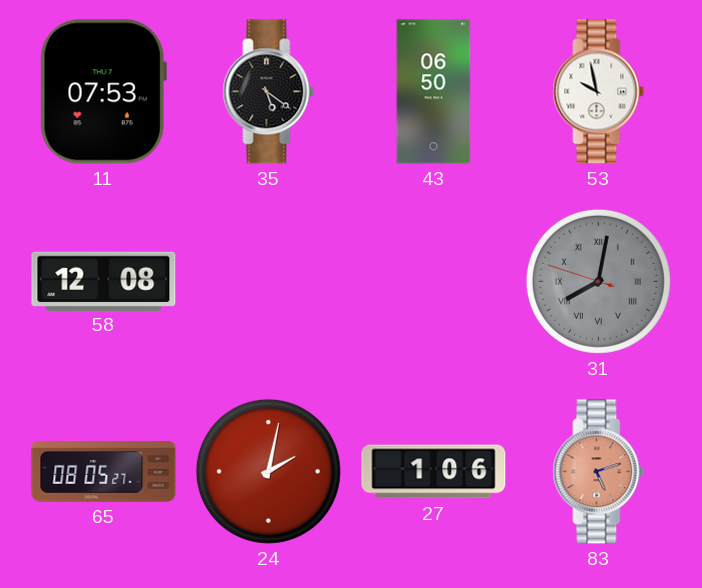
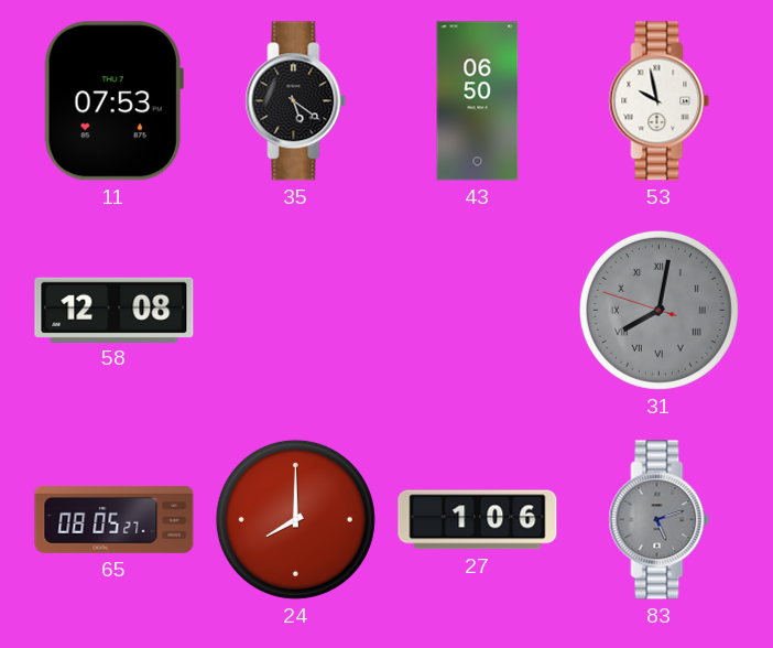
24: 2:02 -> 8:00
83 dial: salmon -> grey
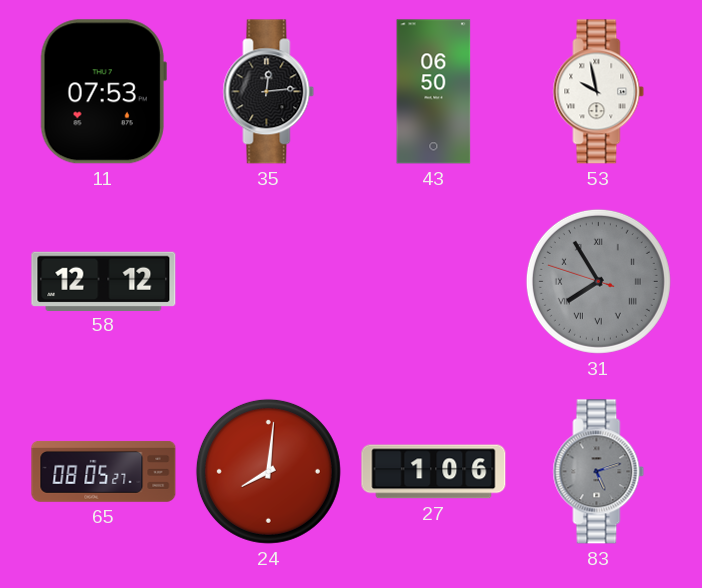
35: 5:21 -> 12:14
58: 12:08 -> 12:12
31: 8:01 -> 7:54
24: 8:00 -> 8:01
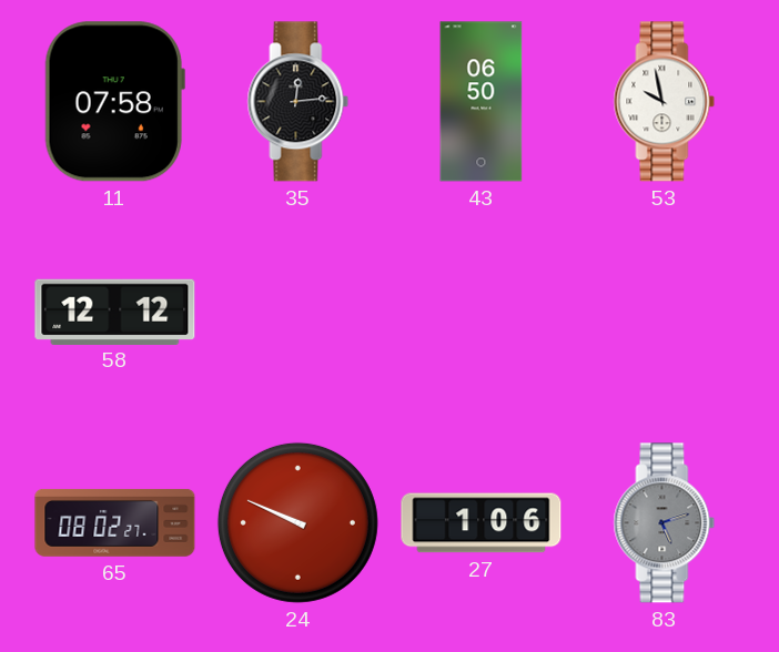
11: 07:53 -> 07:58
31: 7:54 -> none
65: 08:05 -> 08:02
24: 8:01 -> 9:49
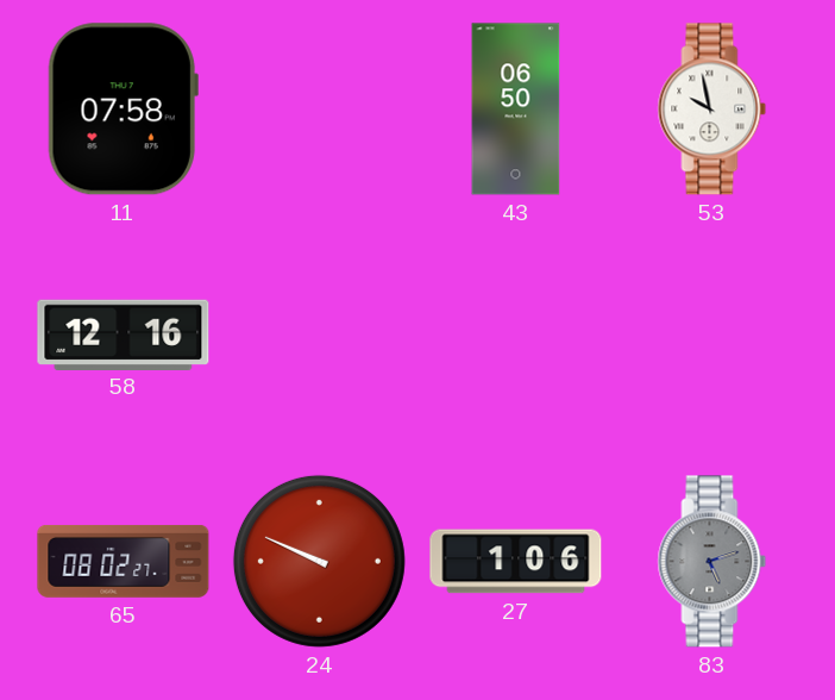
35: 12:14 -> none
58: 12:12 -> 12:16
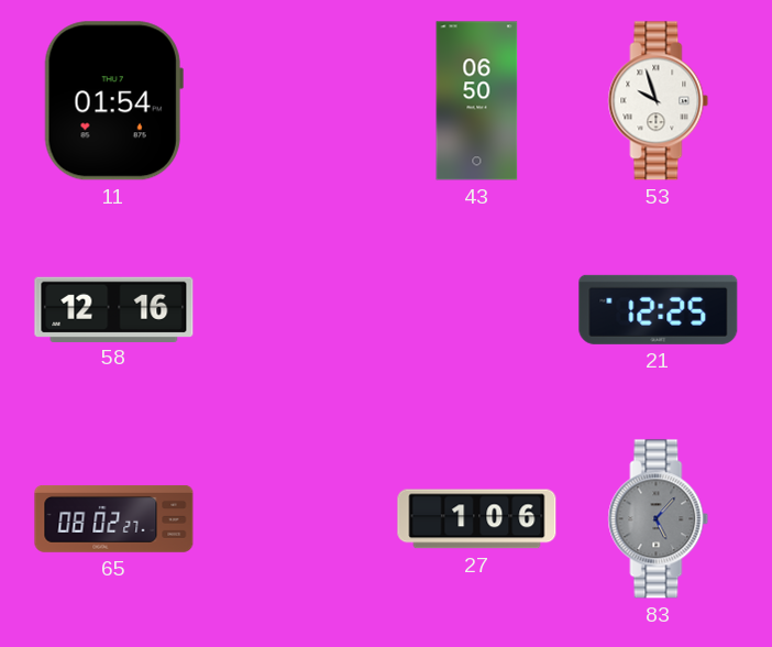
11: 07:58 -> 01:54
53: 9:58 -> 9:57
21: none -> 12:25
24: 9:49 -> none
83: 5:12 -> 5:07
